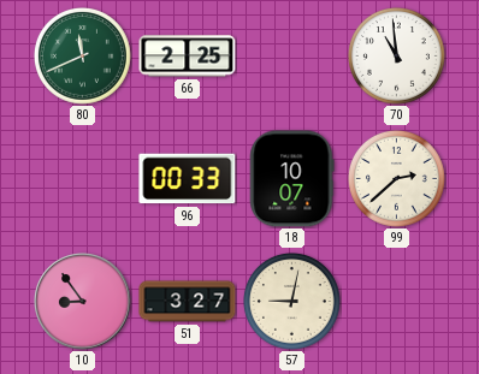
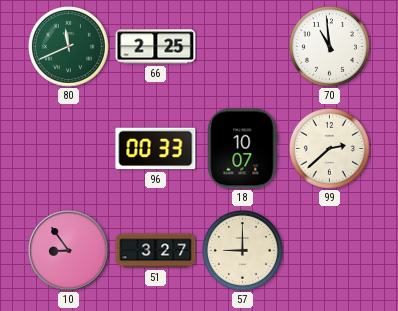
57: 9:02 -> 9:00
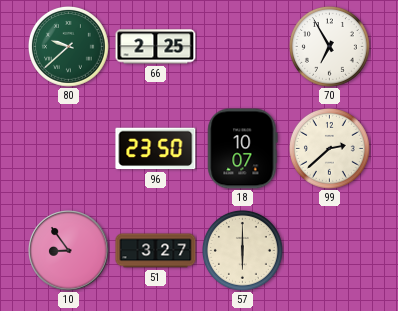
80: 11:41 -> 9:38
70: 10:59 -> 6:55
96: 00:33 -> 23:50
57: 9:00 -> 6:00
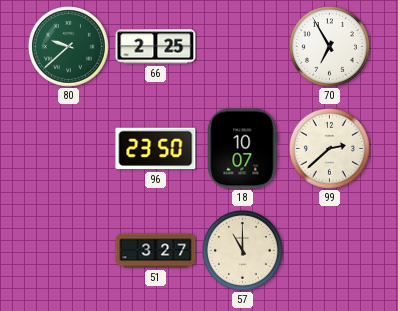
10: 8:54 -> none
57: 6:00 -> 11:00
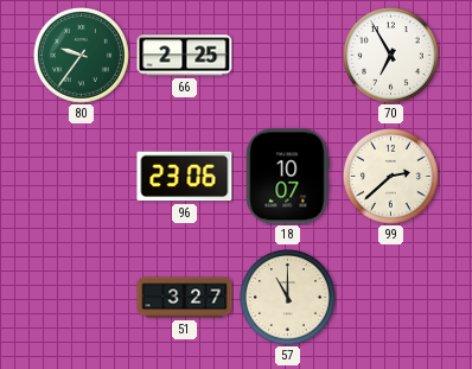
80: 9:38 -> 9:36
96: 23:50 -> 23:06
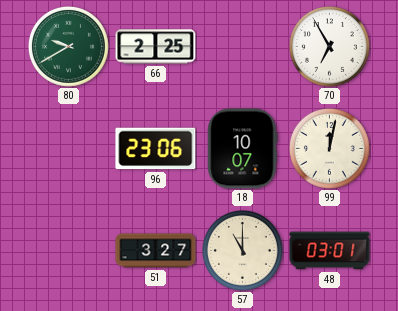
80: 9:36 -> 9:40
99: 2:38 -> 12:02
48: none -> 03:01
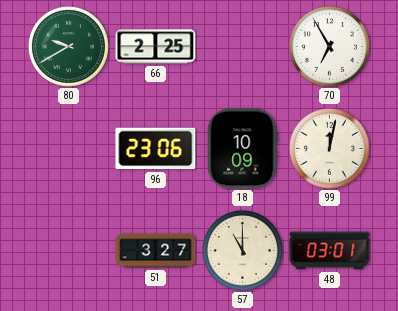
18: 10:07 -> 10:09
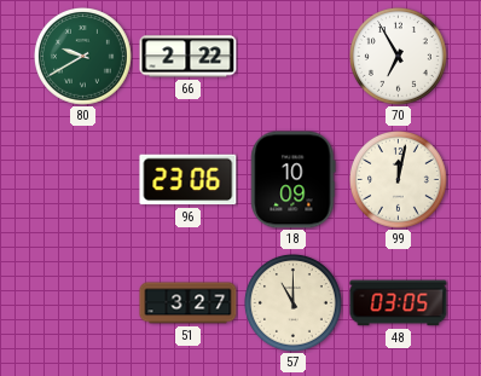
66: 2:25 -> 2:22
48: 03:01 -> 03:05
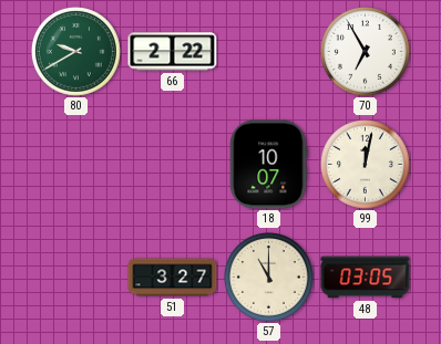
96: 23:06 -> none
18: 10:09 -> 10:07
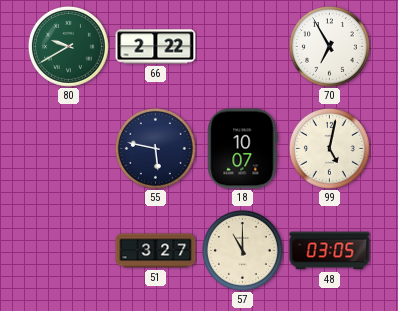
55: none -> 5:47
99: 12:02 -> 5:02
